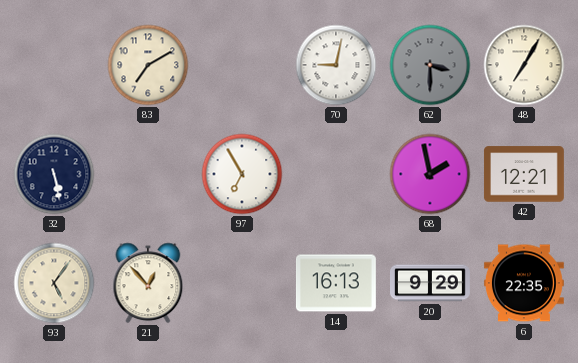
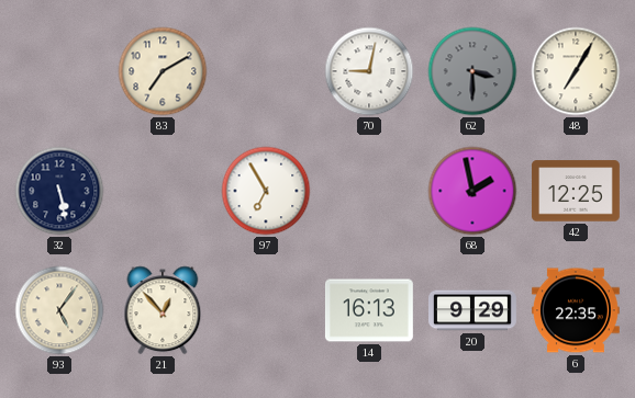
42: 12:21 -> 12:25
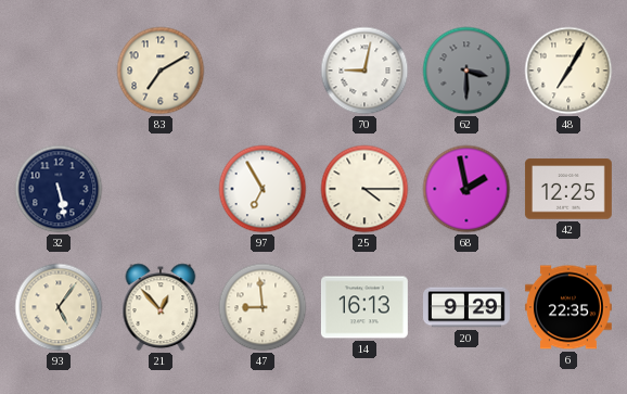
25: none -> 4:15
47: none -> 8:59
